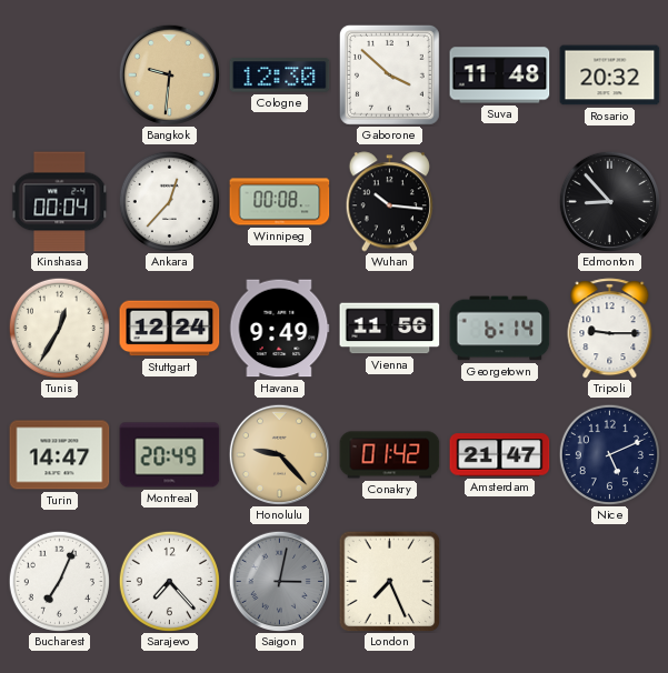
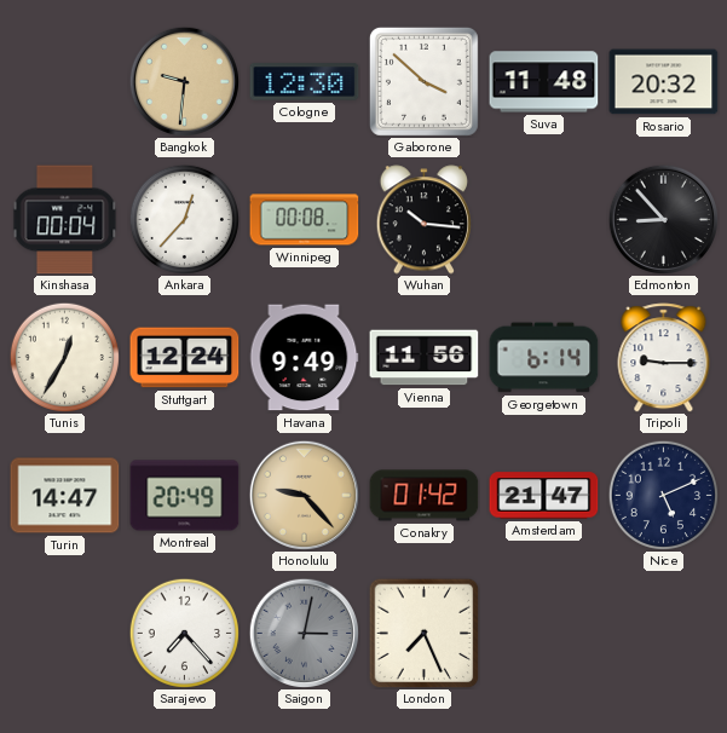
Bucharest: 7:04 -> none
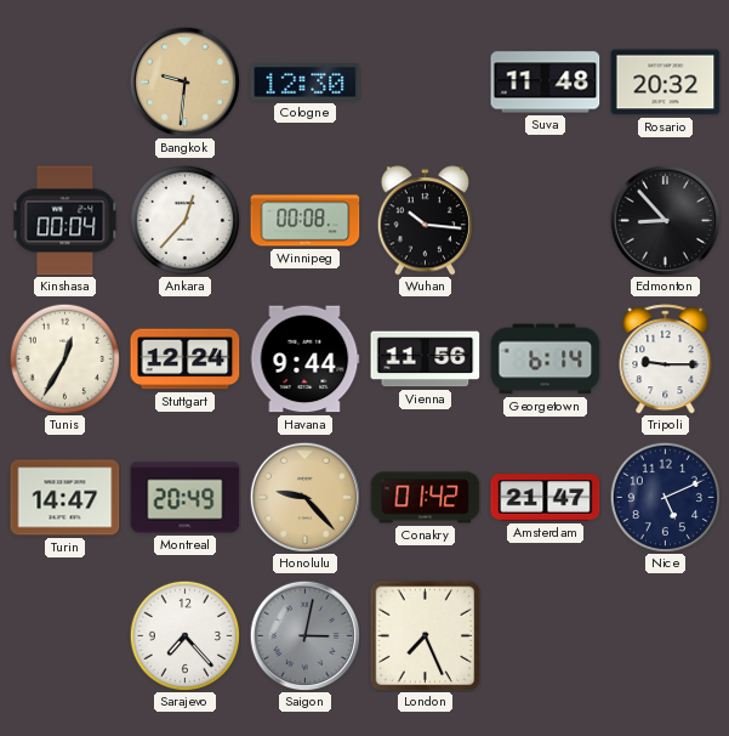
Gaborone: 3:52 -> none
Havana: 9:49 -> 9:44
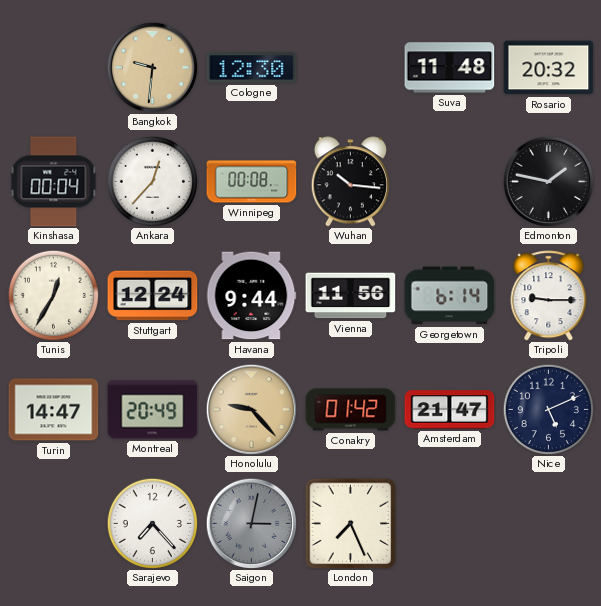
Edmonton: 8:53 -> 1:47
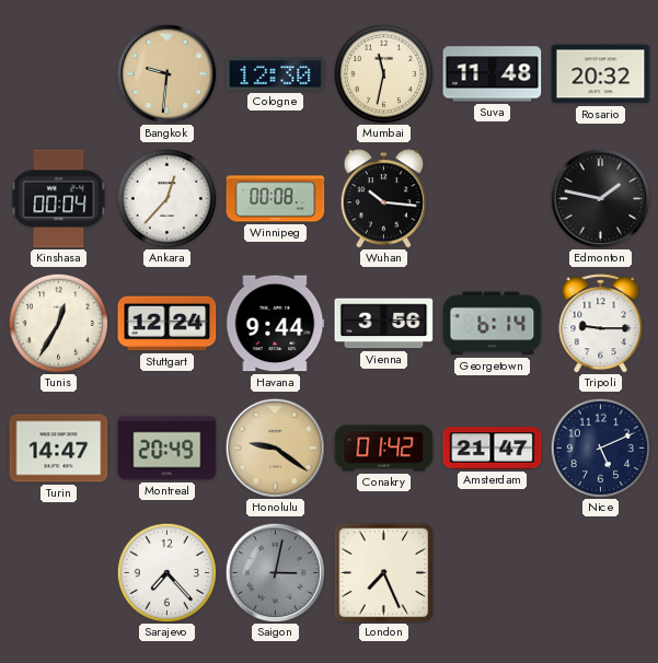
Mumbai: none -> 11:32
Vienna: 11:56 -> 3:56
Honolulu: 9:23 -> 9:21
